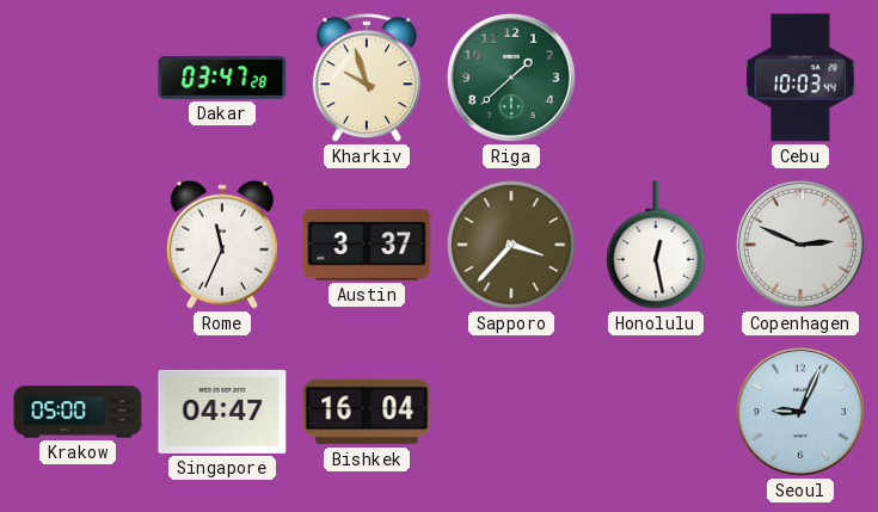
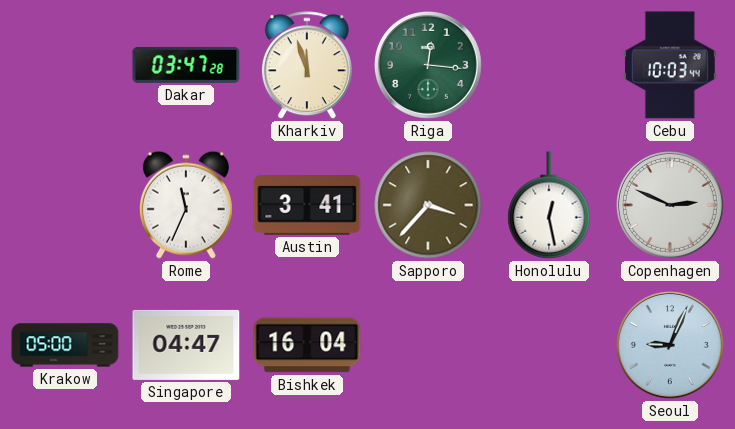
Kharkiv: 9:57 -> 11:57
Riga: 1:38 -> 12:16
Austin: 3:37 -> 3:41
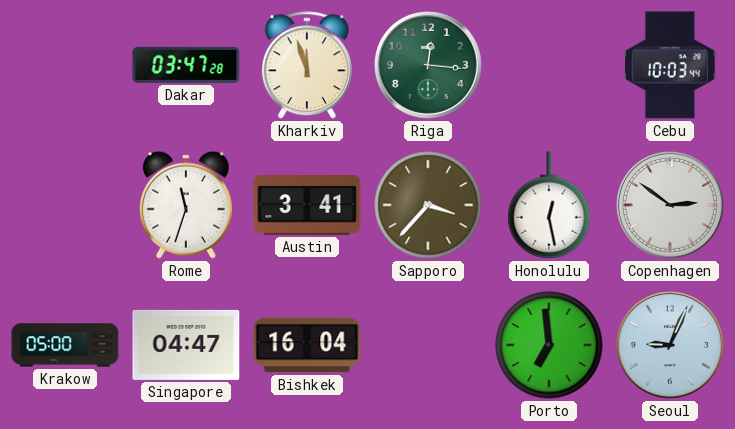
Rome: 11:34 -> 11:33
Copenhagen: 2:49 -> 2:51
Porto: none -> 6:59
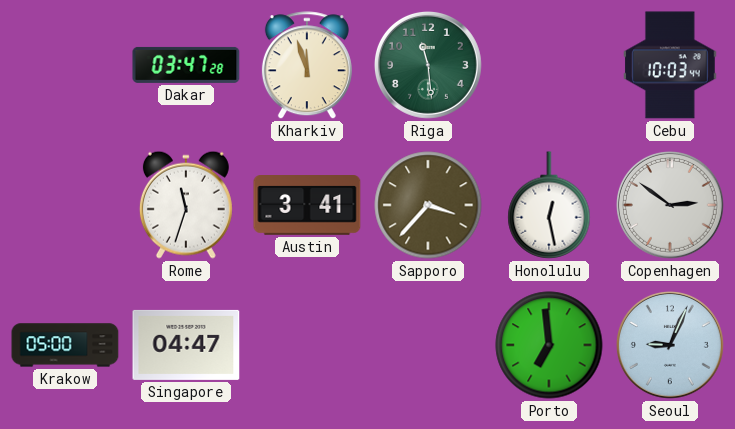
Riga: 12:16 -> 11:29
Bishkek: 16:04 -> none
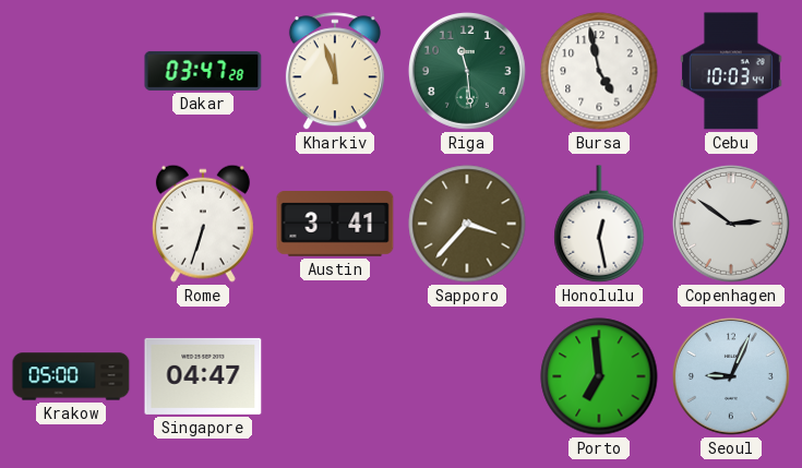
Bursa: none -> 4:58
Rome: 11:33 -> 6:33
